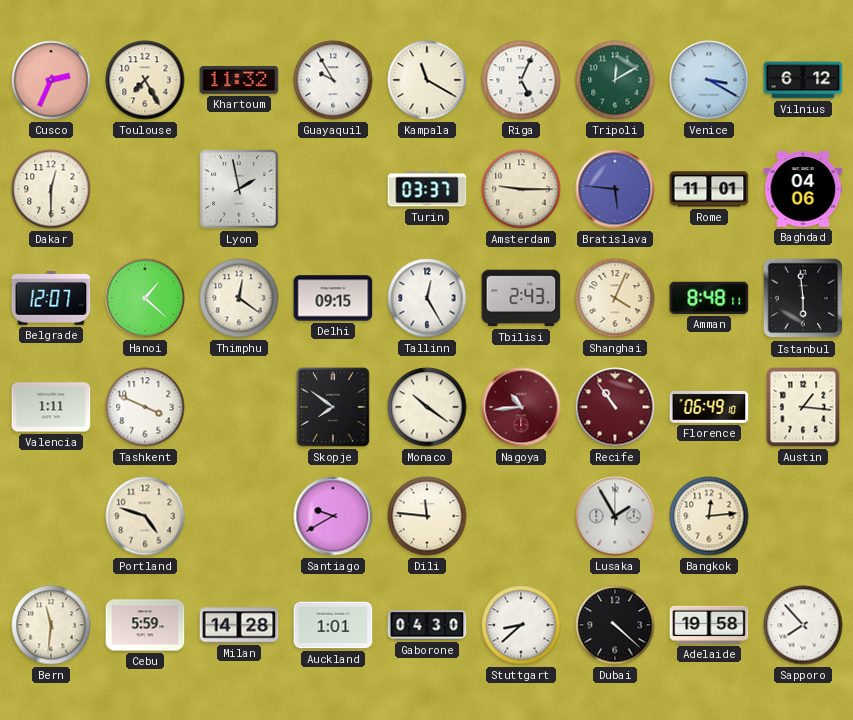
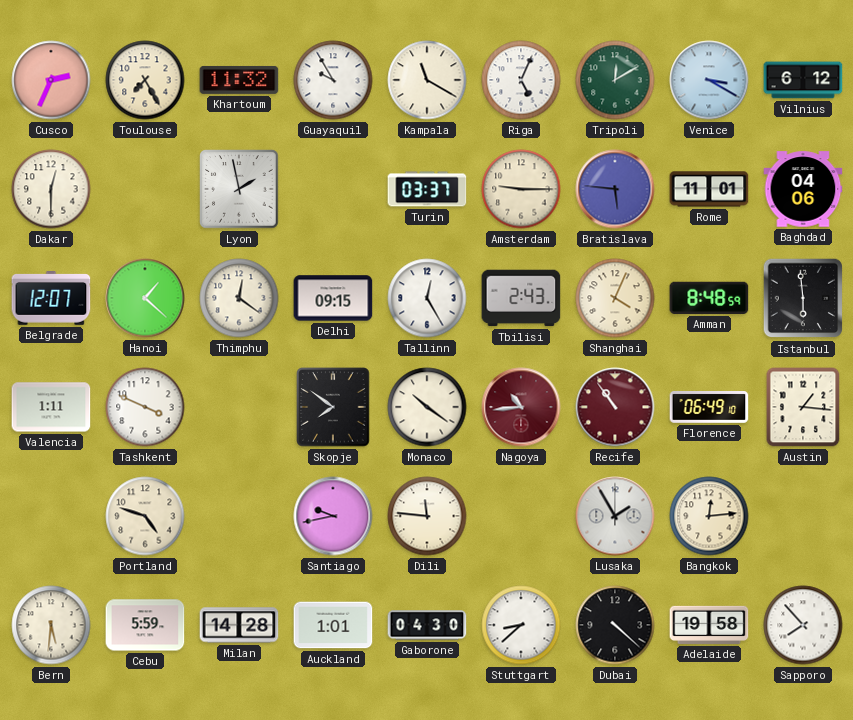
Amman: 8:48:11 -> 8:48:59
Santiago: 9:40 -> 9:43
Bern: 11:31 -> 5:31
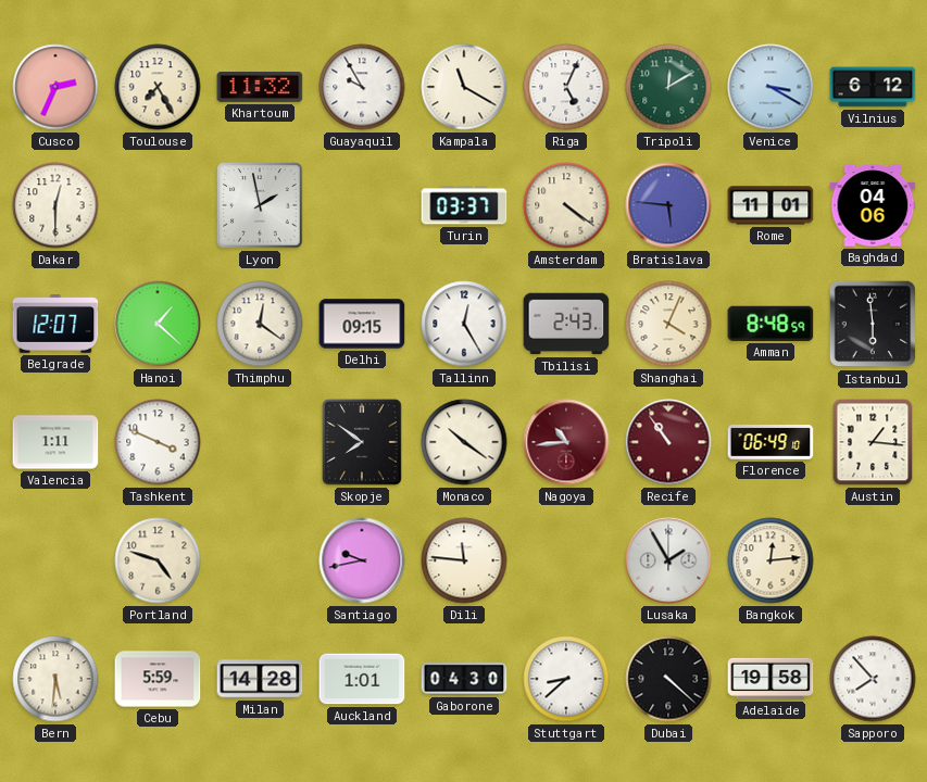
Amsterdam: 9:15 -> 4:21
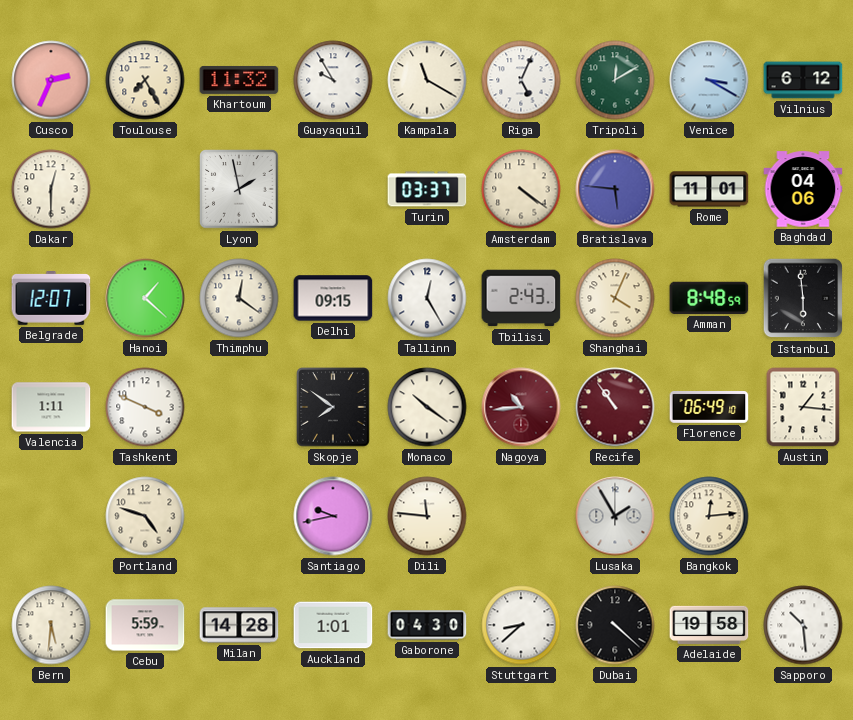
Sapporo: 7:53 -> 10:29
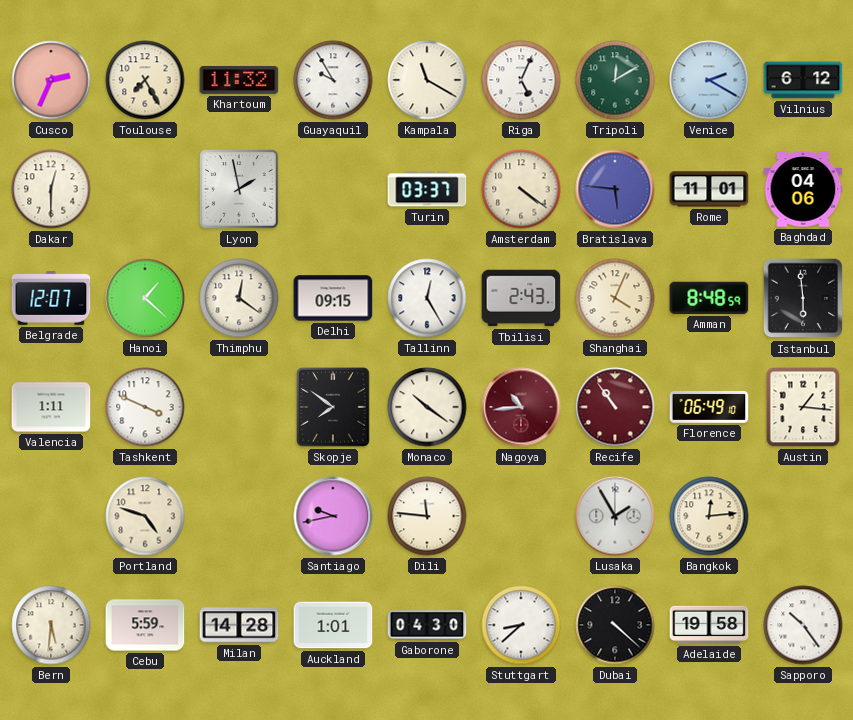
Venice: 3:20 -> 2:20
Sapporo: 10:29 -> 10:24
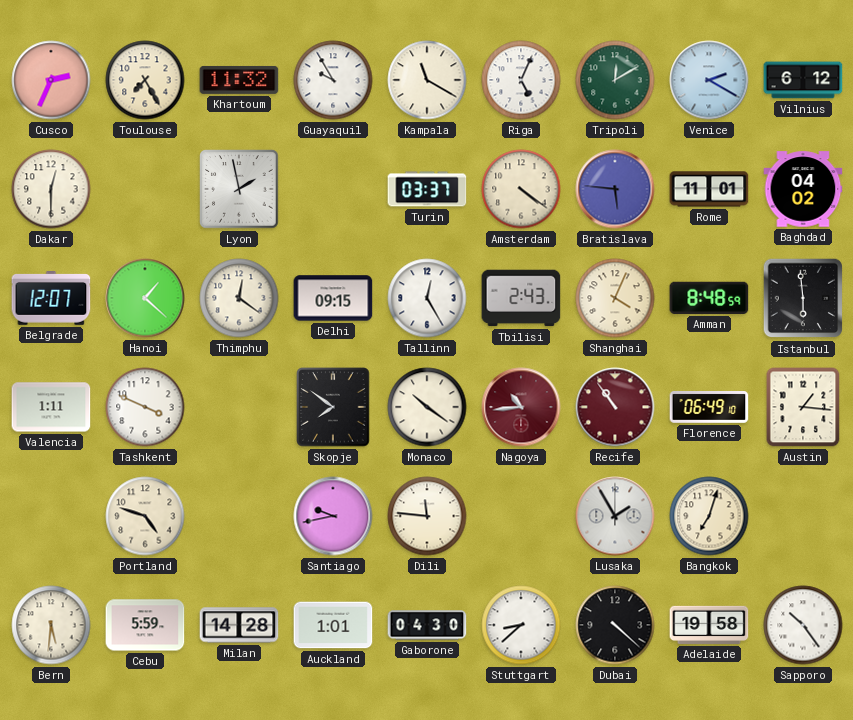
Baghdad: 04:06 -> 04:02
Bangkok: 12:14 -> 7:03
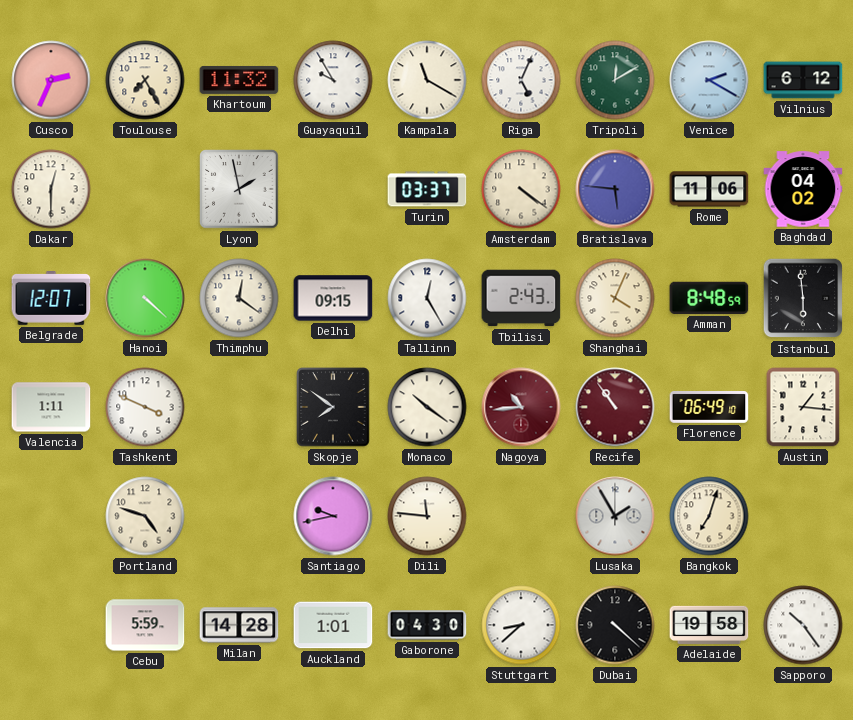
Rome: 11:01 -> 11:06
Hanoi: 1:22 -> 4:22
Bern: 5:31 -> none
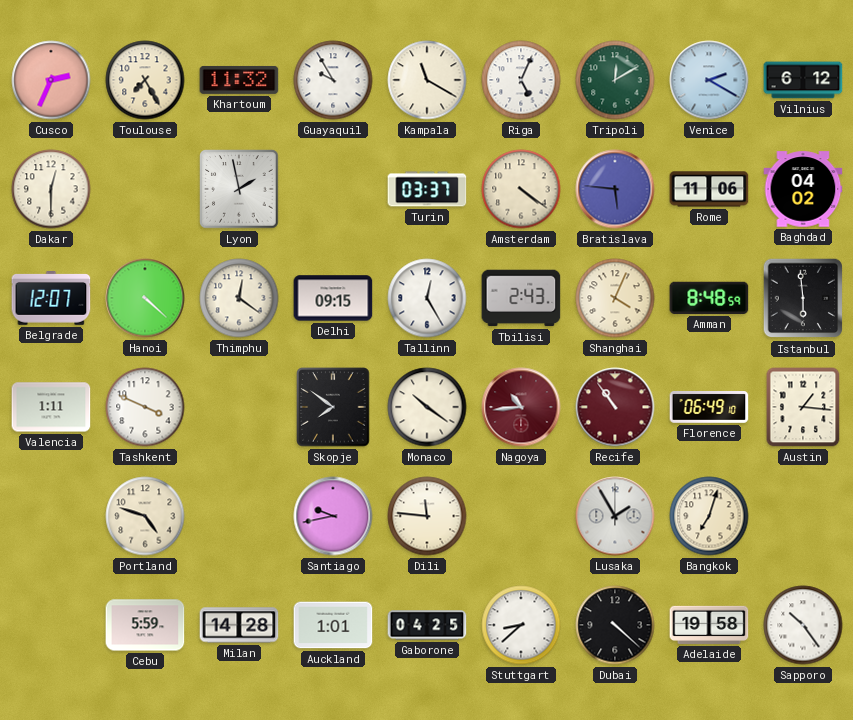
Gaborone: 04:30 -> 04:25
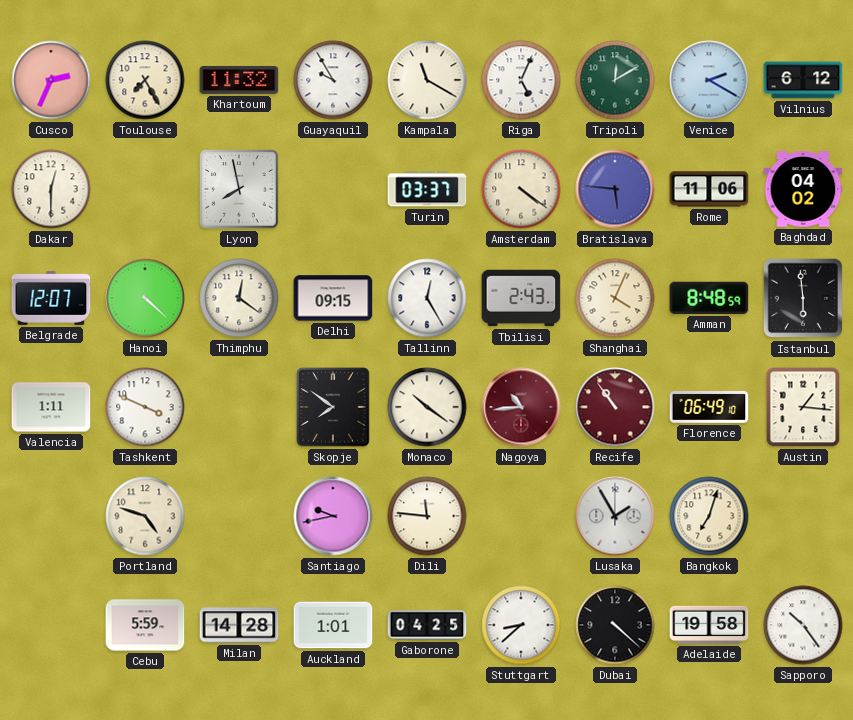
Lyon: 1:58 -> 7:58
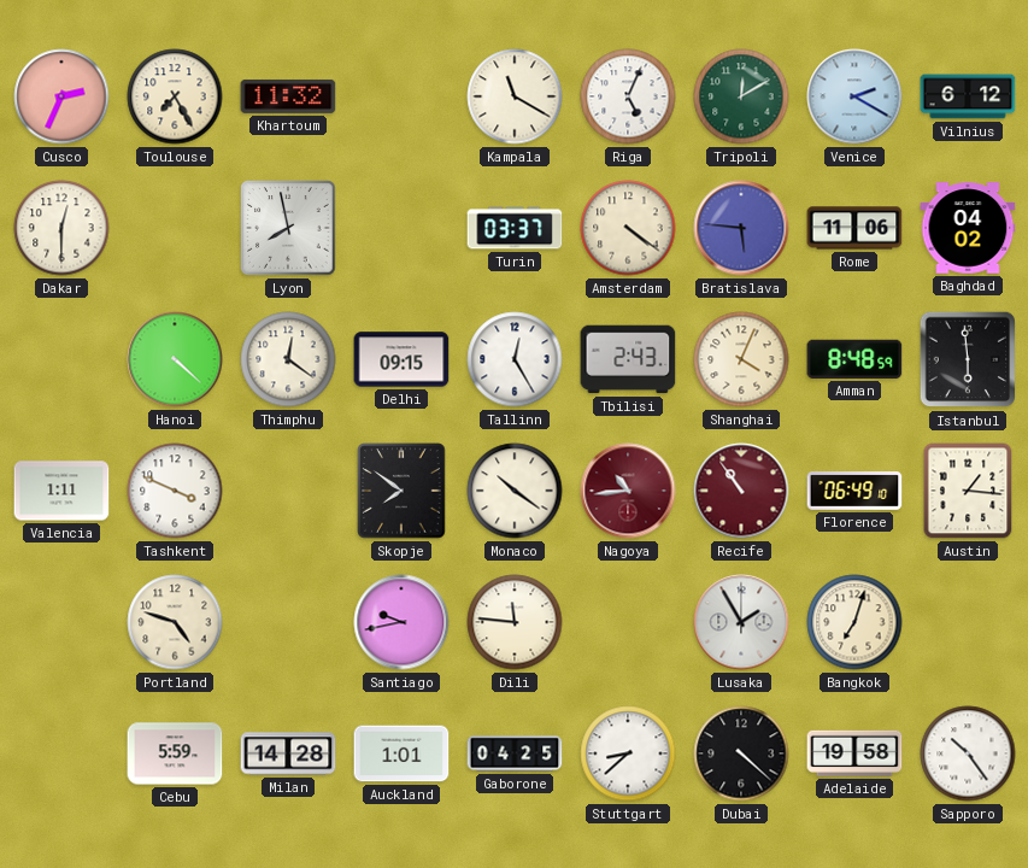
Guayaquil: 9:55 -> none
Belgrade: 12:07 -> none
